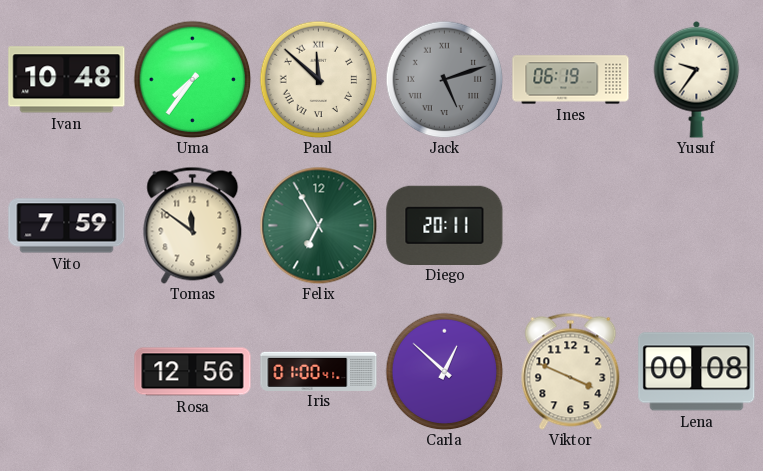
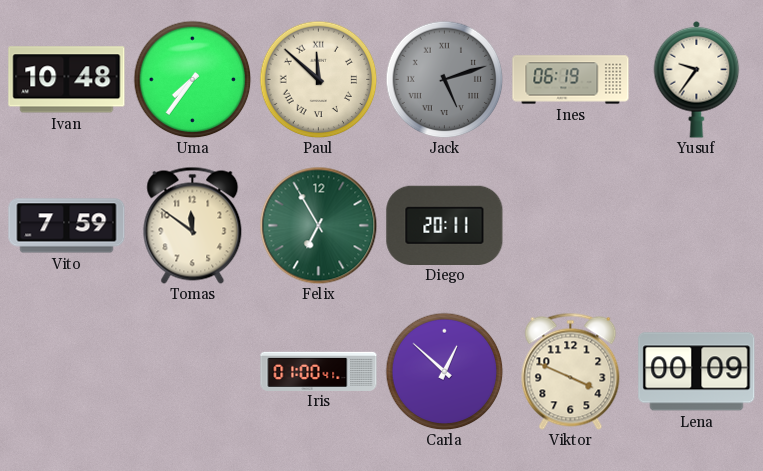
Rosa: 12:56 -> none
Lena: 00:08 -> 00:09
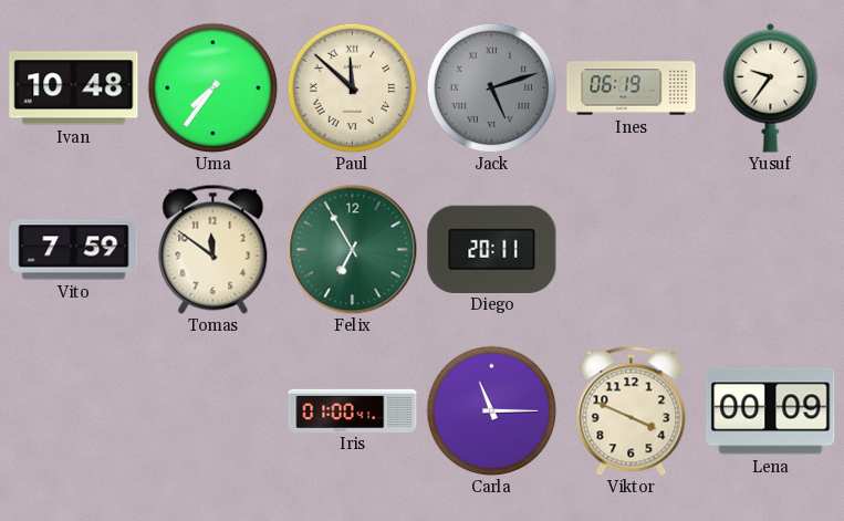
Carla: 12:52 -> 11:15
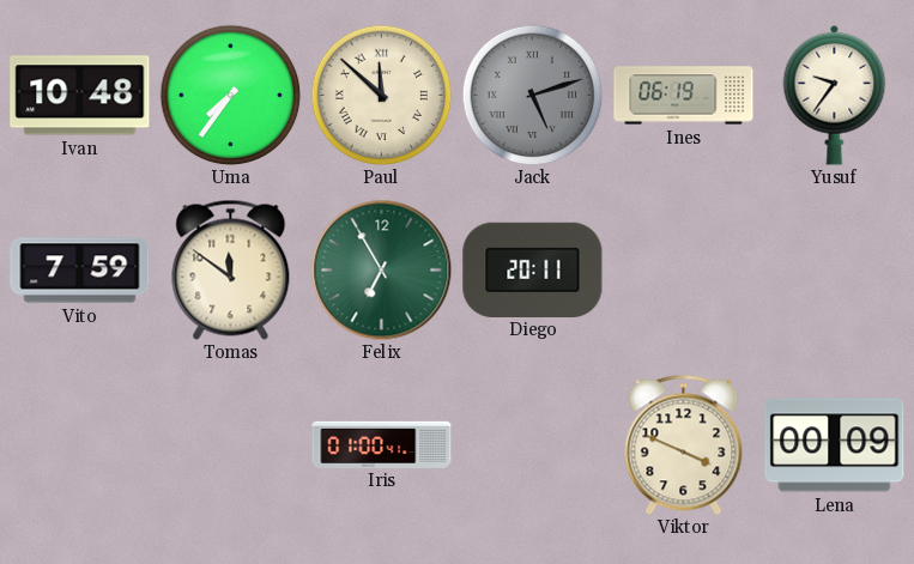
Carla: 11:15 -> none
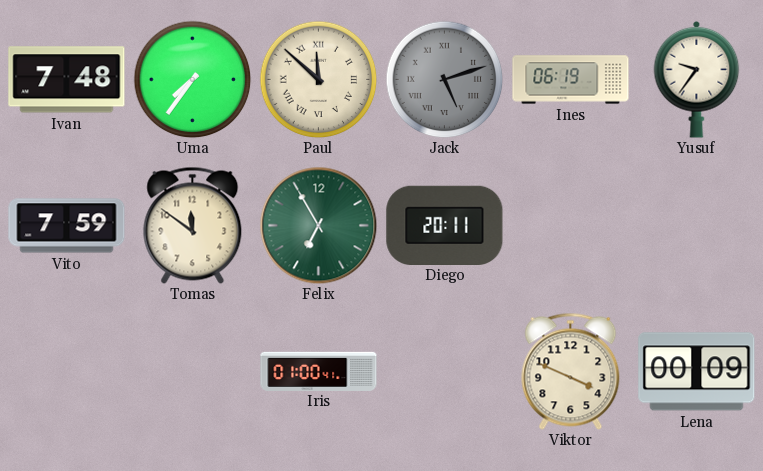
Ivan: 10:48 -> 7:48
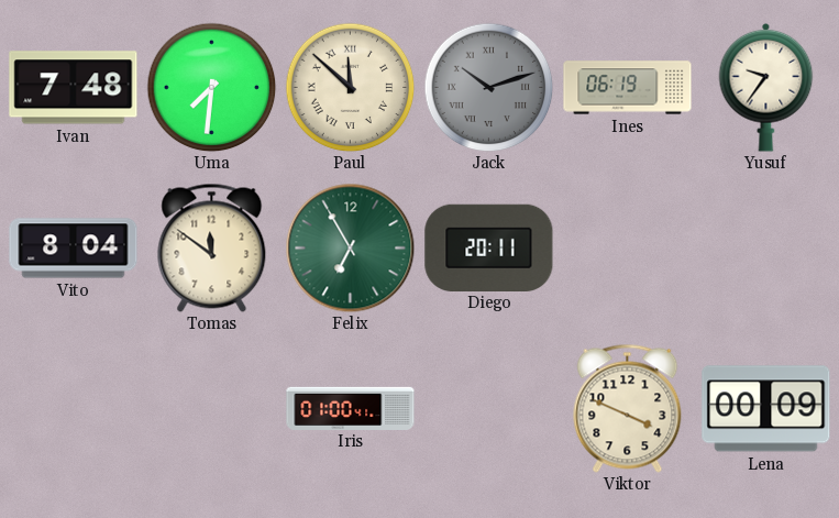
Uma: 7:36 -> 7:31
Jack: 5:12 -> 10:12
Vito: 7:59 -> 8:04
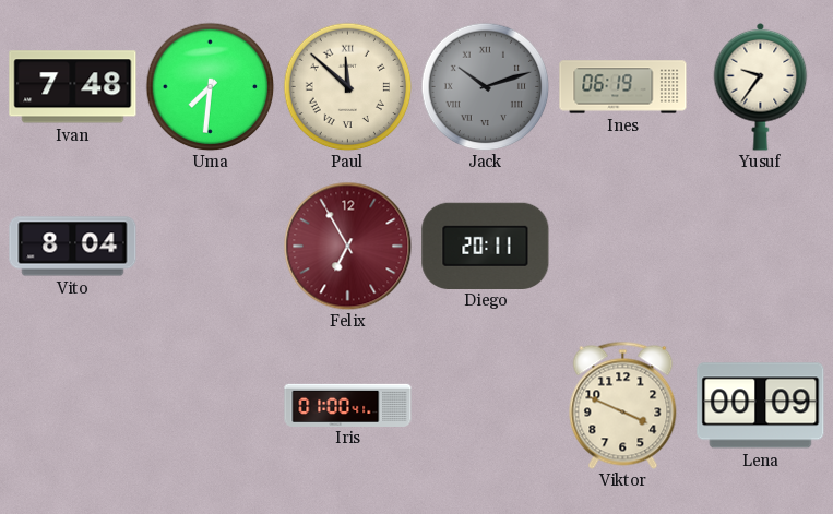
Tomas: 11:51 -> none
Felix dial: green -> burgundy
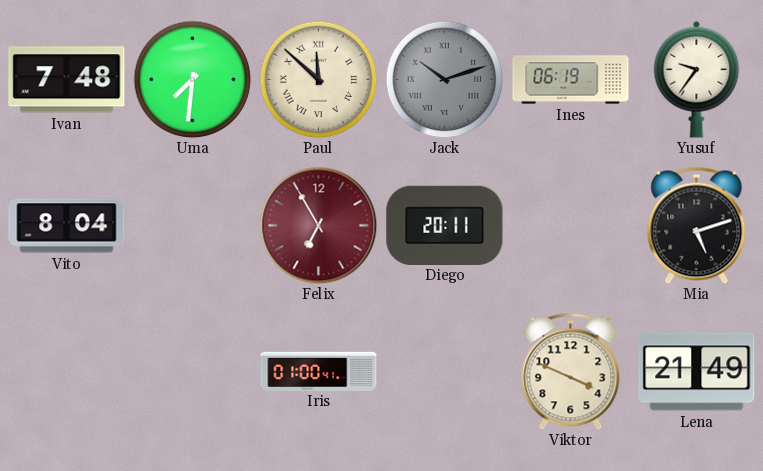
Mia: none -> 5:12
Lena: 00:09 -> 21:49
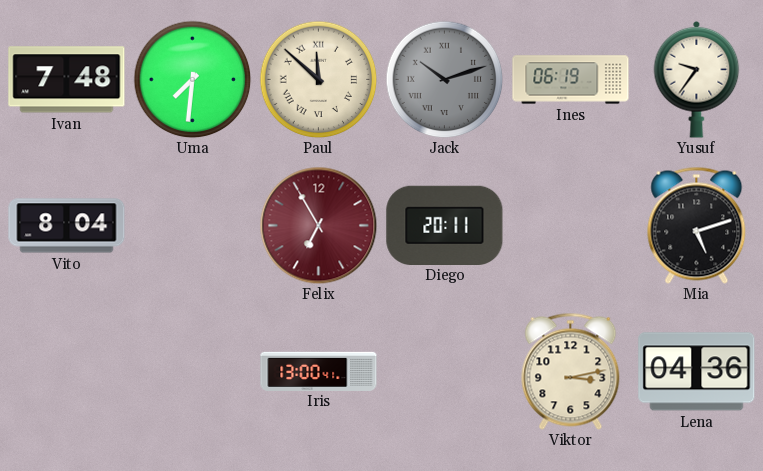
Iris: 01:00 -> 13:00
Viktor: 3:49 -> 3:13
Lena: 21:49 -> 04:36
